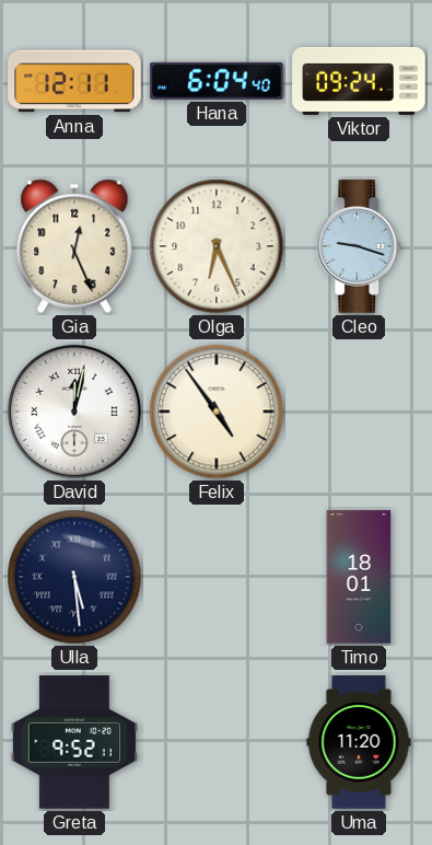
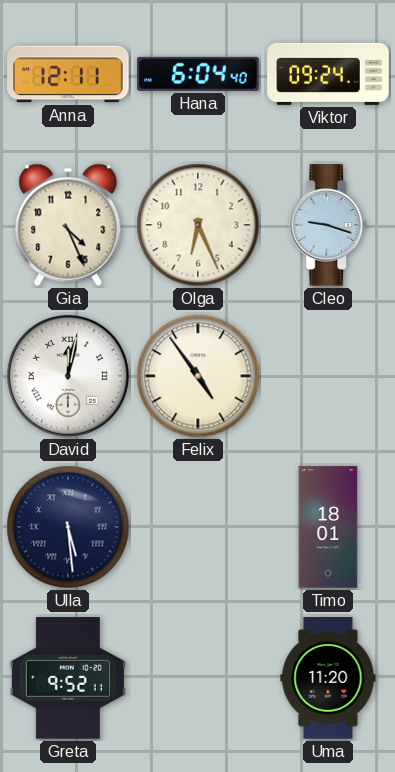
Gia: 12:26 -> 4:26
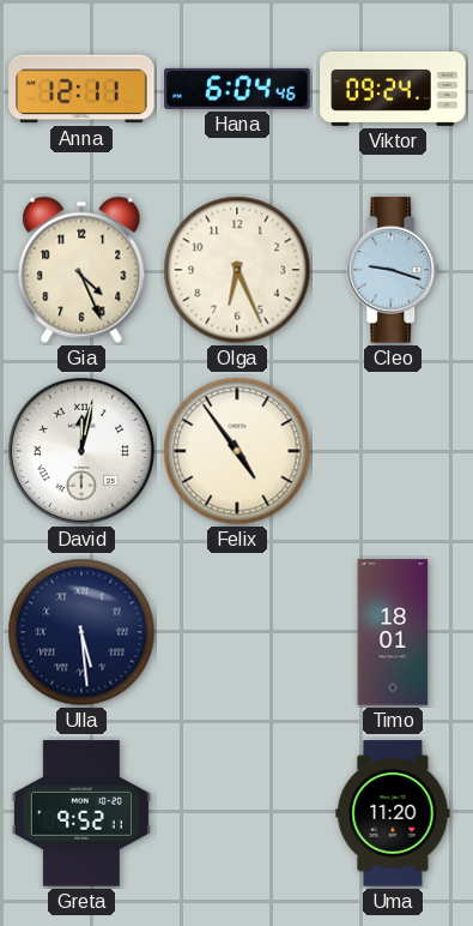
Hana: 6:04:40 -> 6:04:46
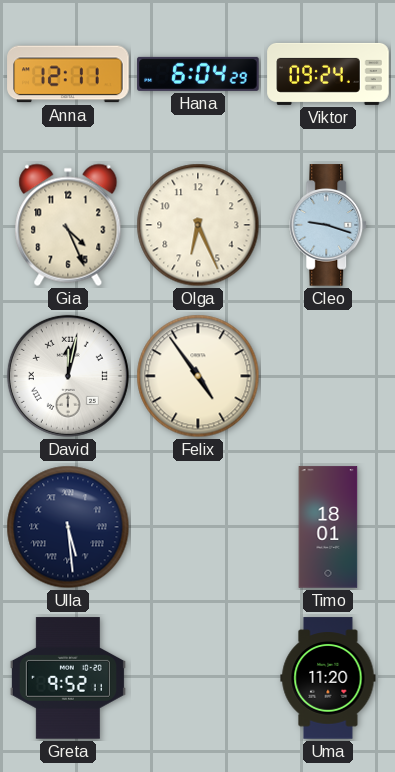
Hana: 6:04:46 -> 6:04:29
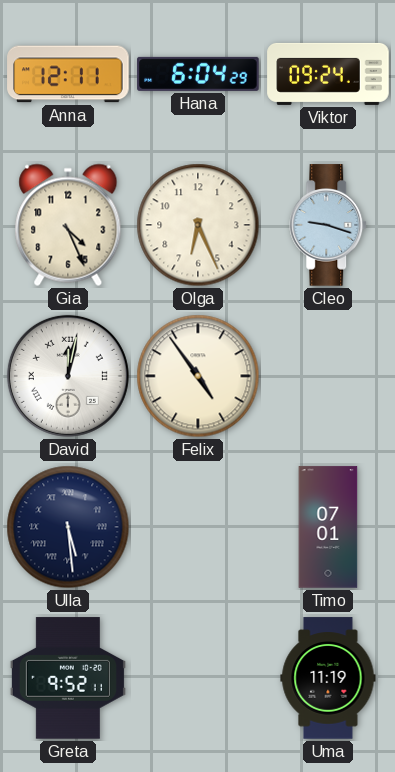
Timo: 18:01 -> 07:01
Uma: 11:20 -> 11:19
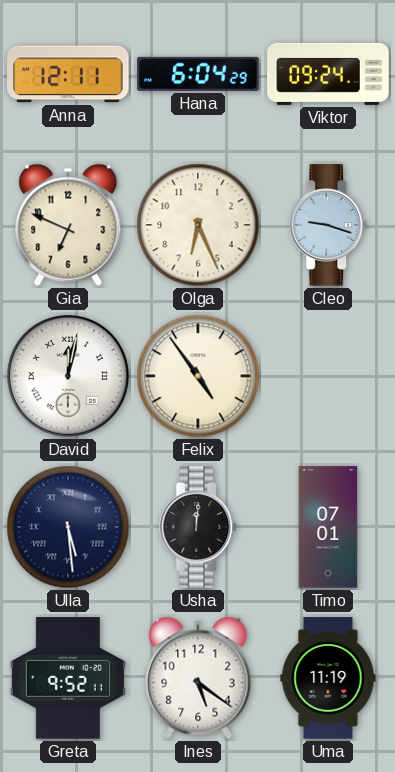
Gia: 4:26 -> 6:49
Usha: none -> 12:01
Ines: none -> 5:21
